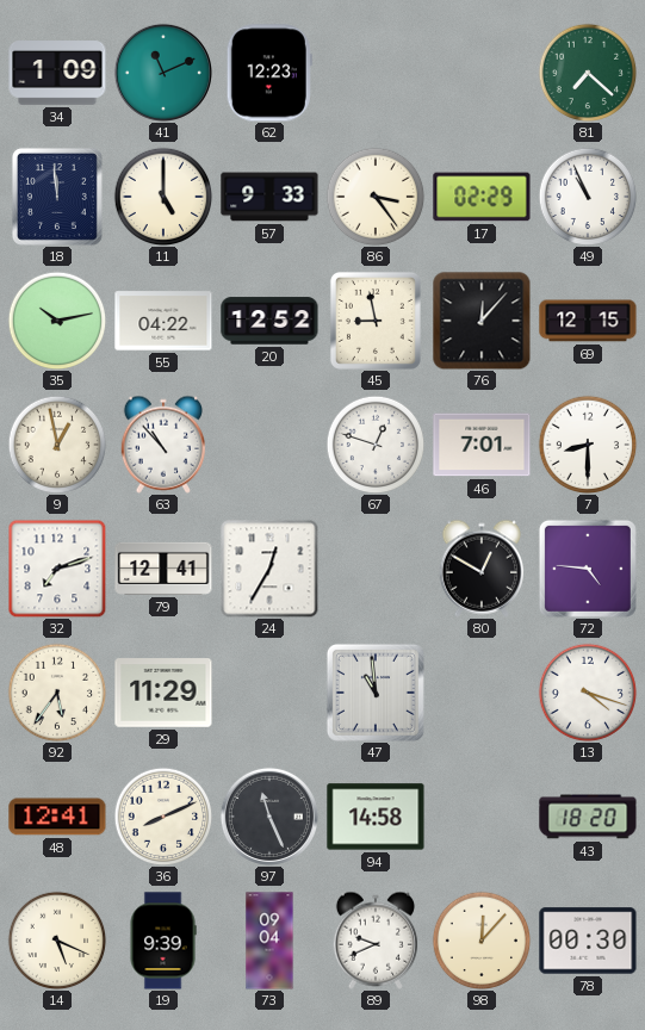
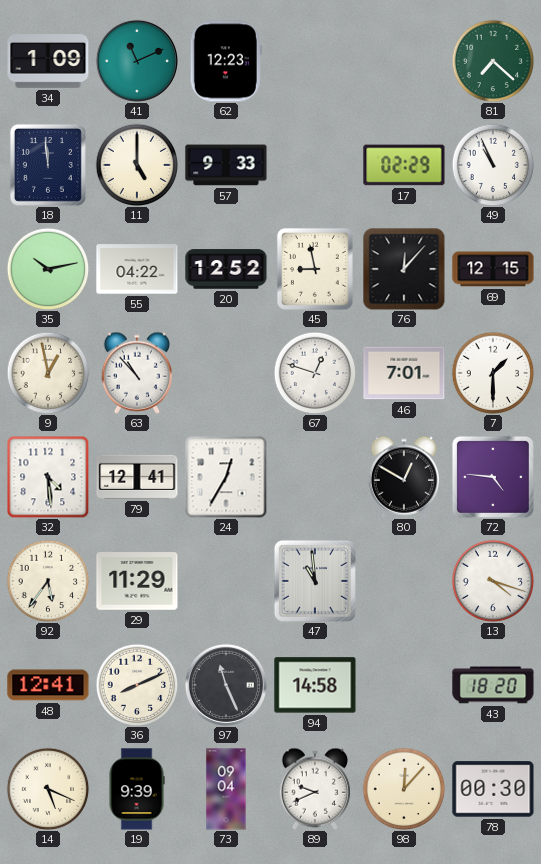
86: 3:24 -> none
7: 8:30 -> 1:30
32: 7:12 -> 4:29
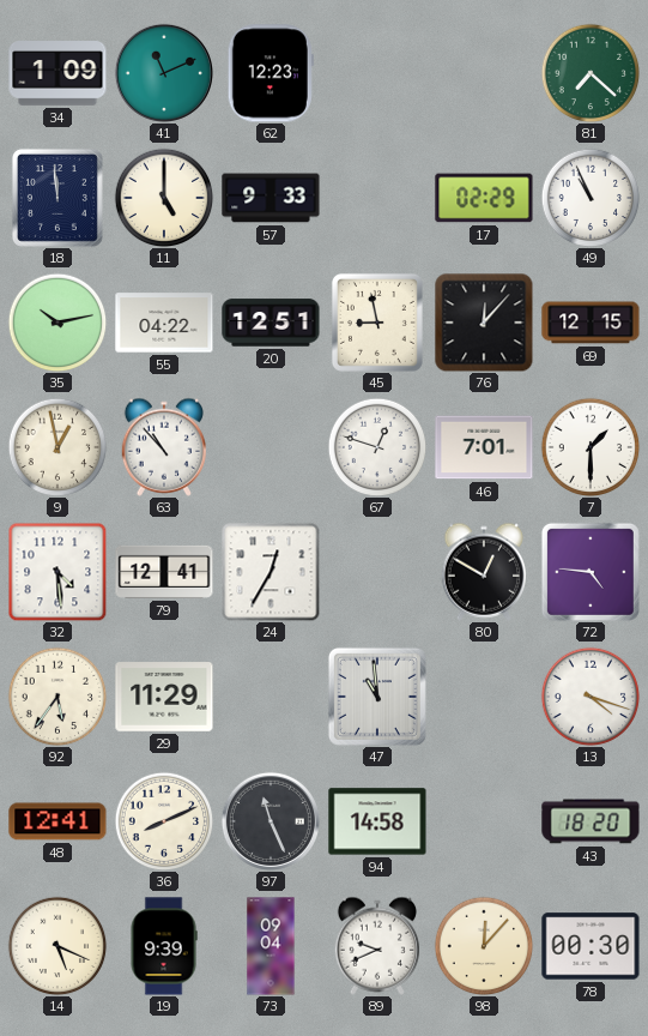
20: 12:52 -> 12:51
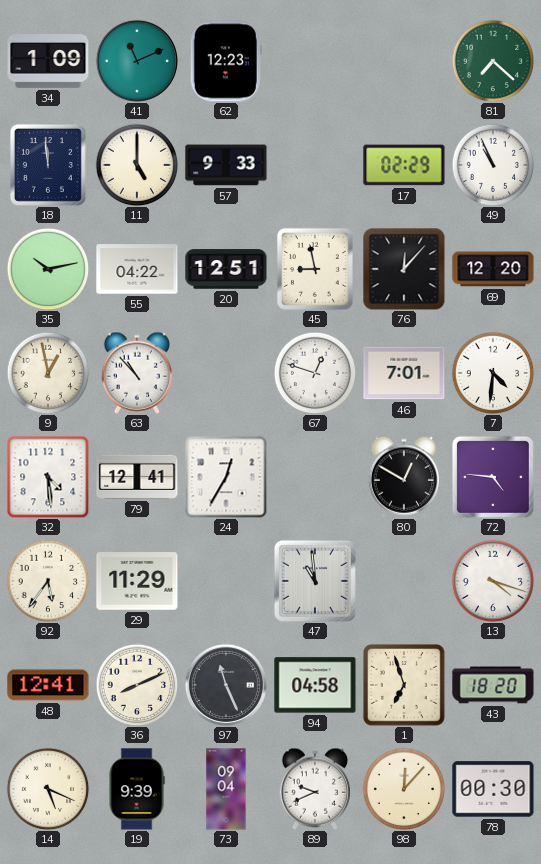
69: 12:15 -> 12:20
7: 1:30 -> 4:31
94: 14:58 -> 04:58
1: none -> 6:57
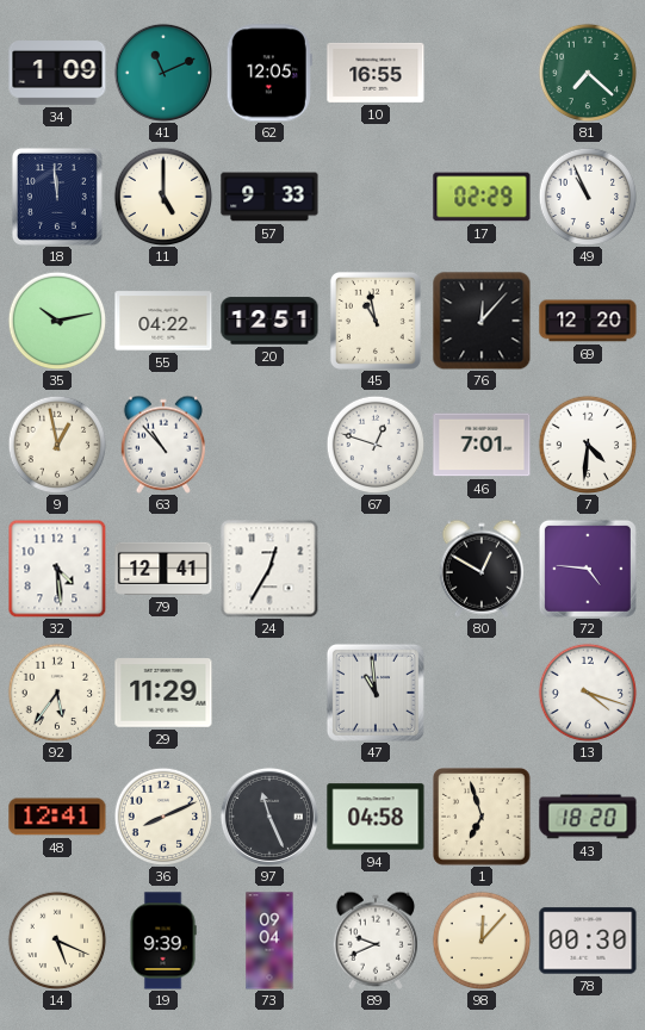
62: 12:23 -> 12:05
10: none -> 16:55
45: 8:58 -> 10:58
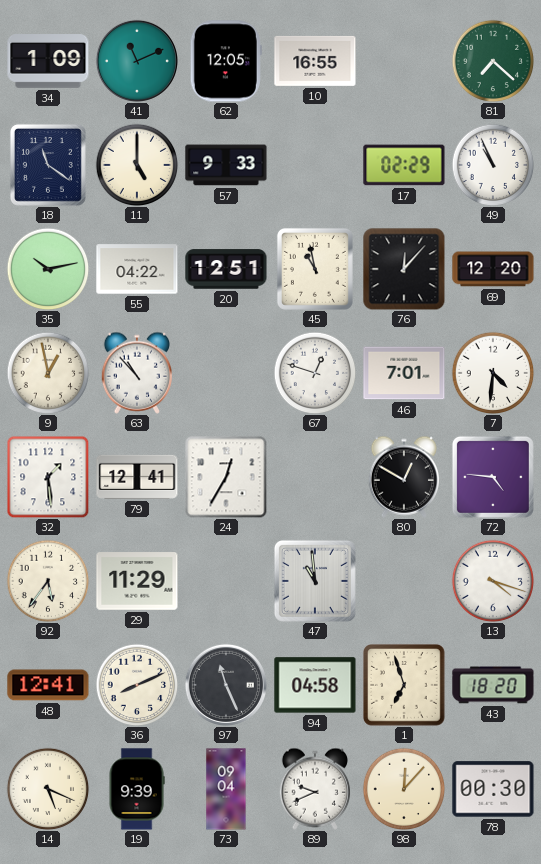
18: 11:59 -> 11:21
32: 4:29 -> 1:29
